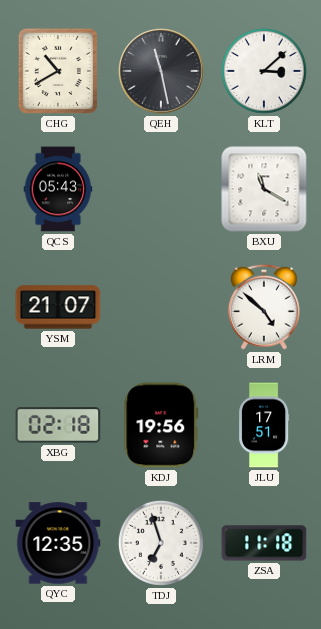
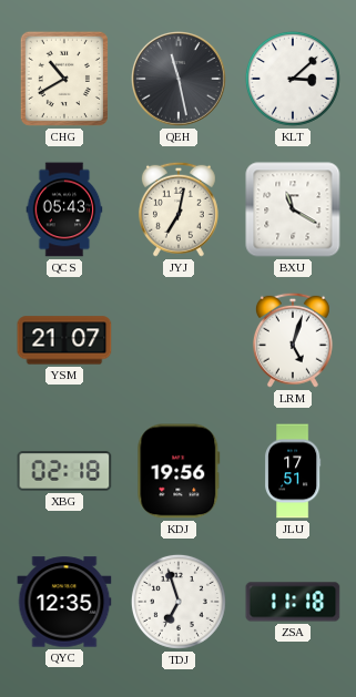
JYJ: none -> 7:02
LRM: 4:52 -> 5:03
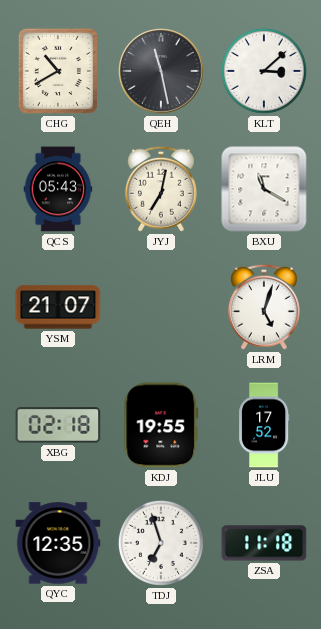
KDJ: 19:56 -> 19:55
JLU: 17:51 -> 17:52
